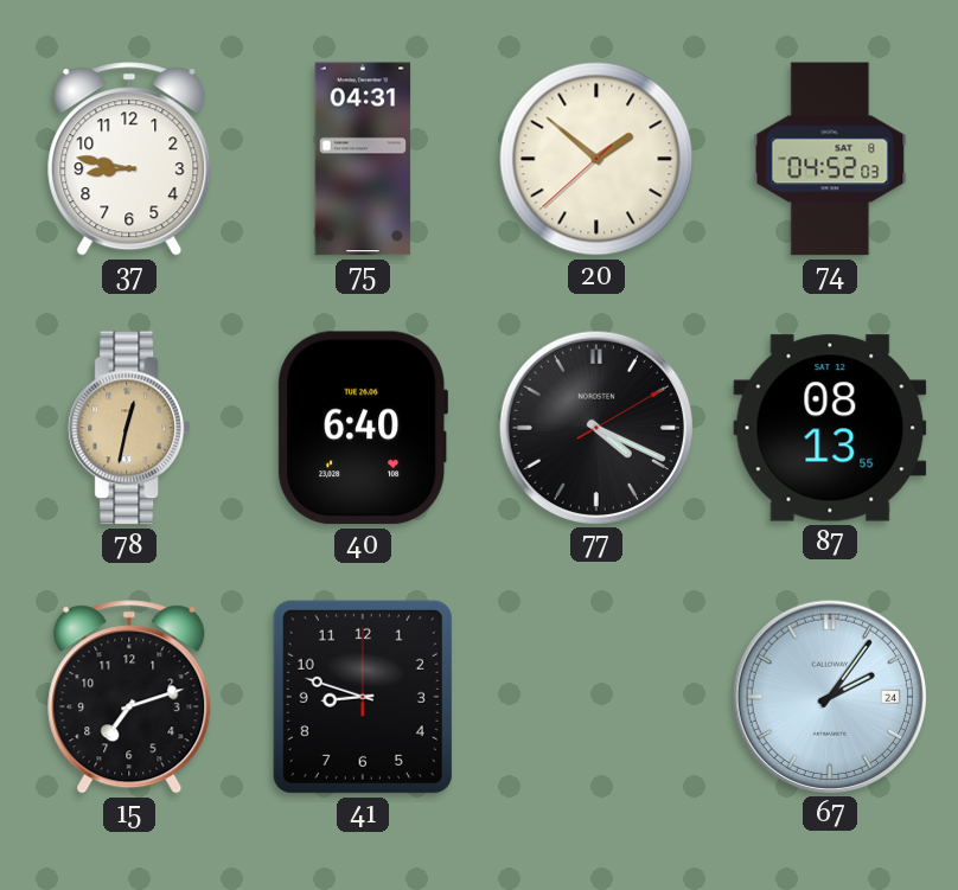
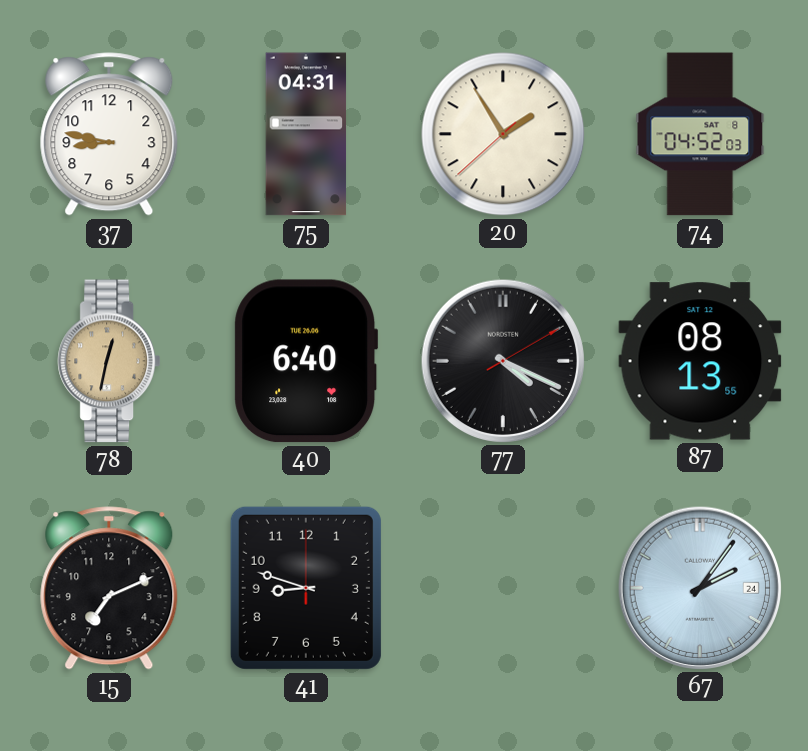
20: 1:51 -> 1:54
15: 7:12 -> 7:11
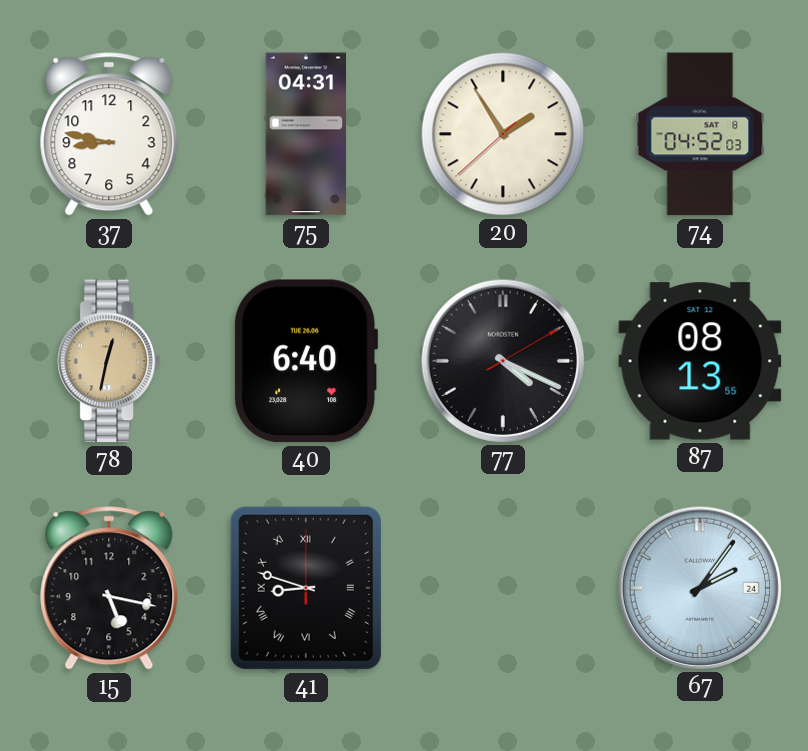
15: 7:11 -> 5:17
41 numerals: Arabic -> Roman
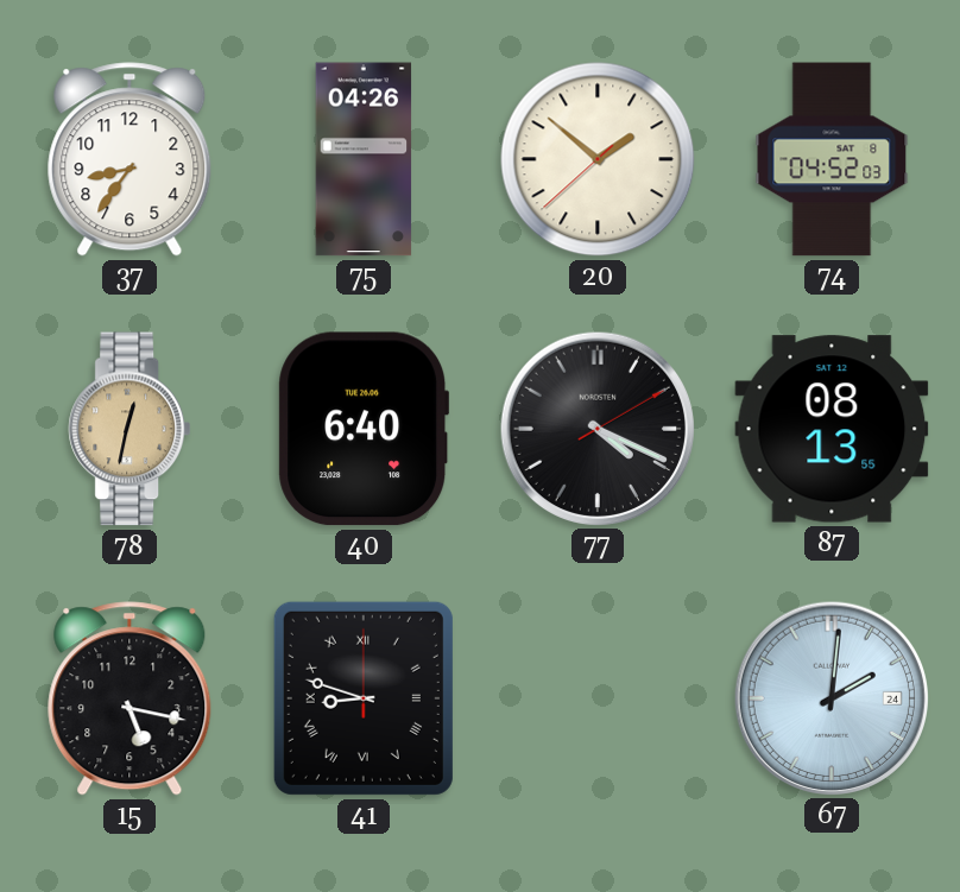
37: 8:47 -> 8:36
75: 04:31 -> 04:26
20: 1:54 -> 1:51
67: 2:06 -> 2:01
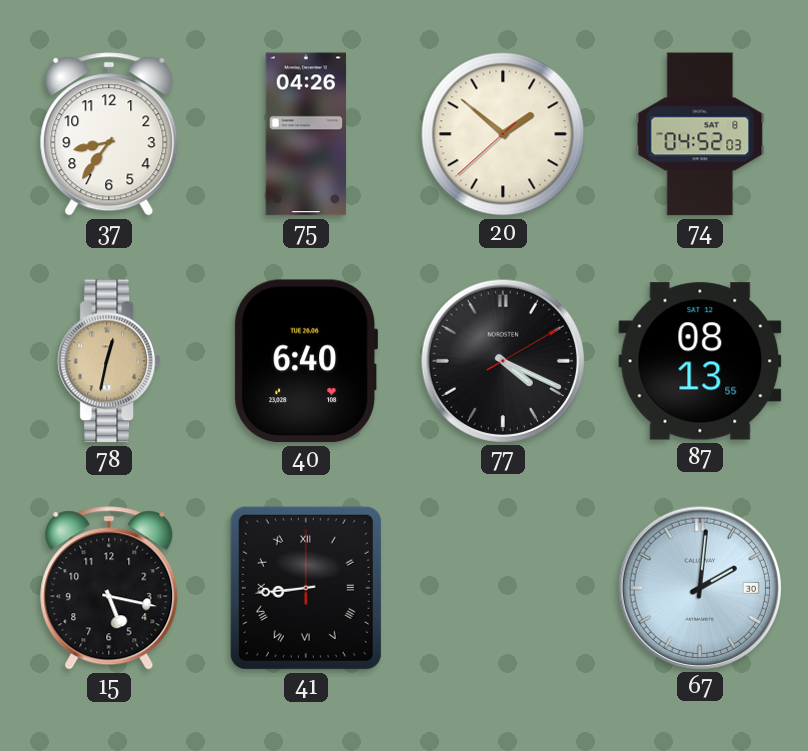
41: 8:48 -> 8:44
67 date: 24 -> 30
